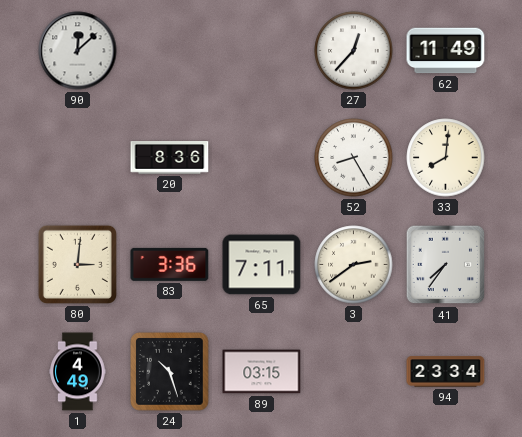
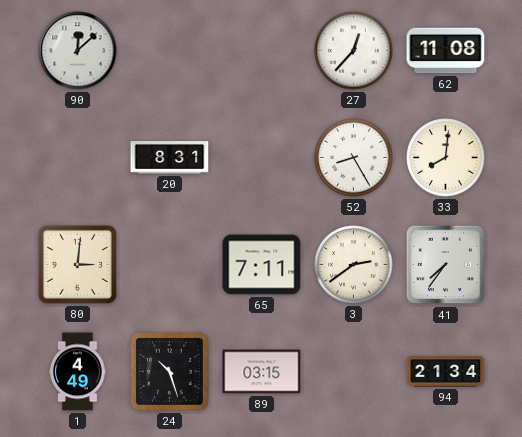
62: 11:49 -> 11:08
20: 8:36 -> 8:31
83: 3:36 -> none
94: 23:34 -> 21:34
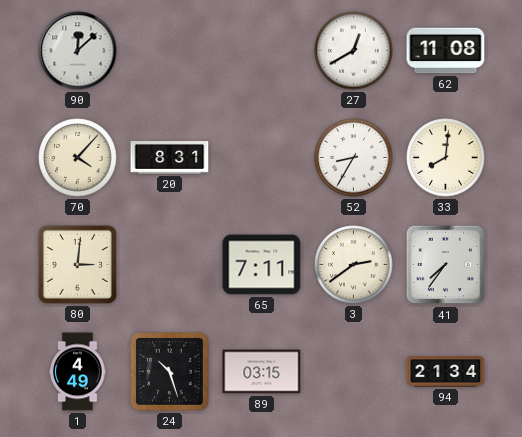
27: 12:37 -> 12:40
70: none -> 4:07
52: 8:25 -> 8:35
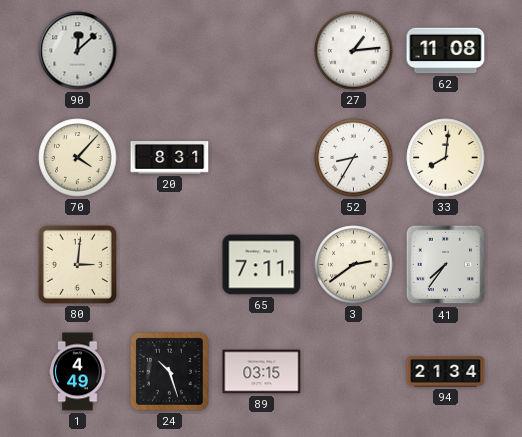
27: 12:40 -> 1:14
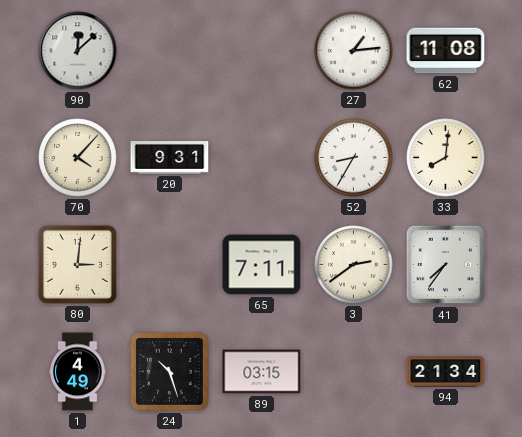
20: 8:31 -> 9:31
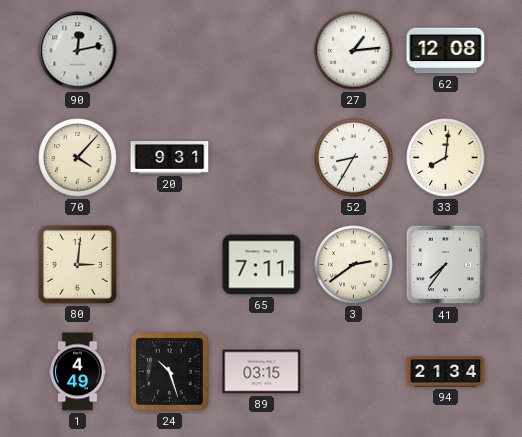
90: 12:08 -> 12:13
62: 11:08 -> 12:08
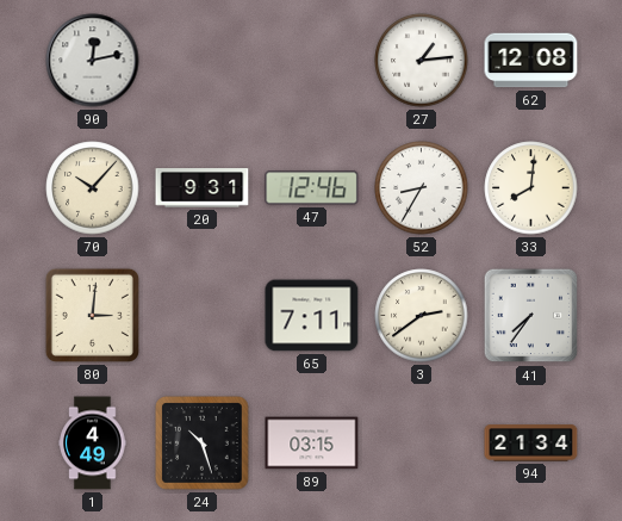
70: 4:07 -> 10:07
47: none -> 12:46
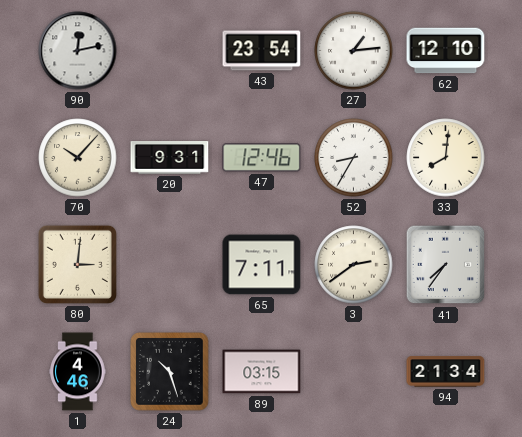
43: none -> 23:54
62: 12:08 -> 12:10
1: 4:49 -> 4:46
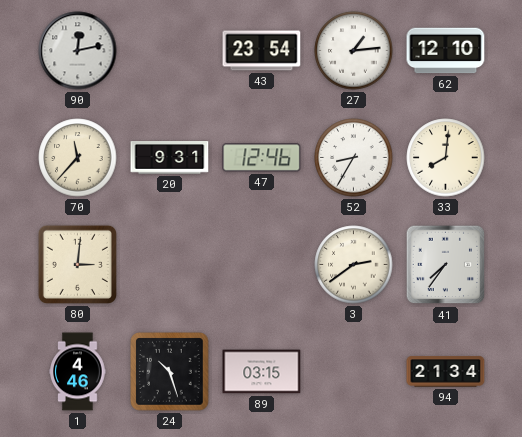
70: 10:07 -> 11:37
65: 7:11 -> none
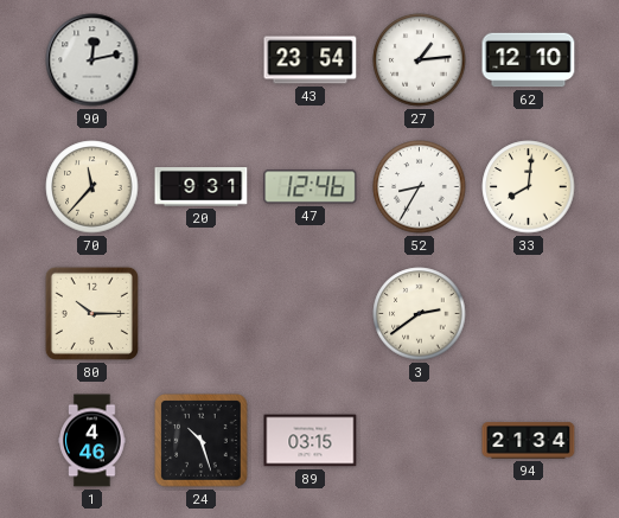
80: 3:01 -> 10:15
41: 7:36 -> none
